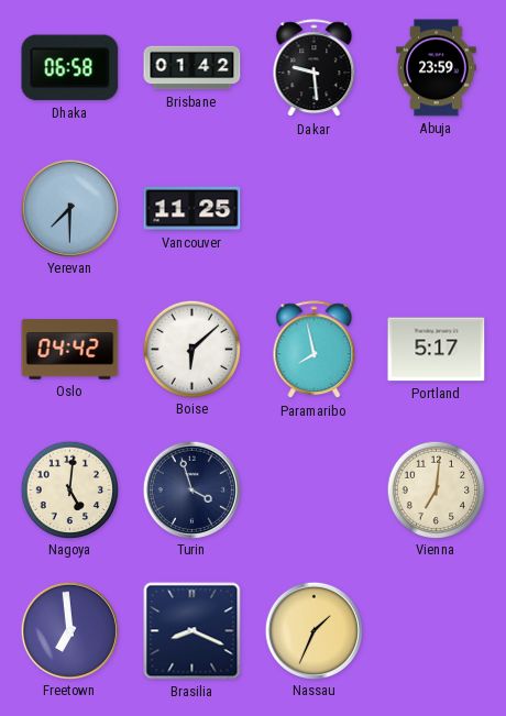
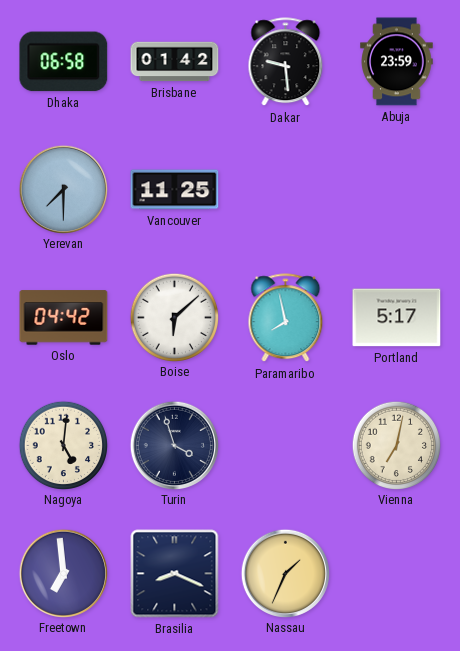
Vienna: 7:01 -> 7:02
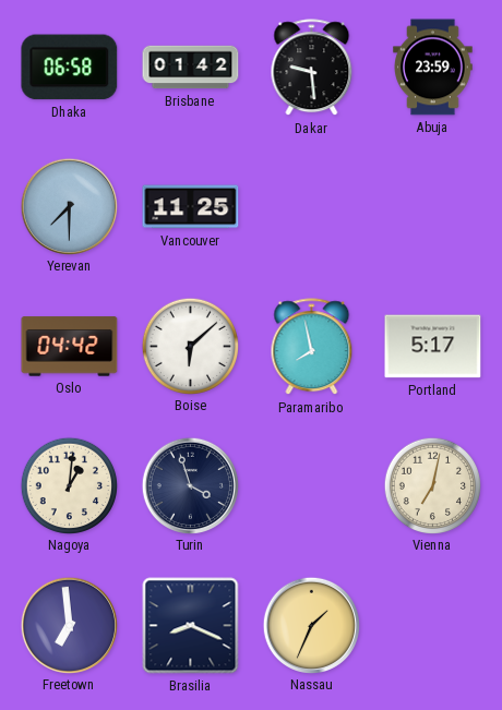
Nagoya: 5:01 -> 1:01
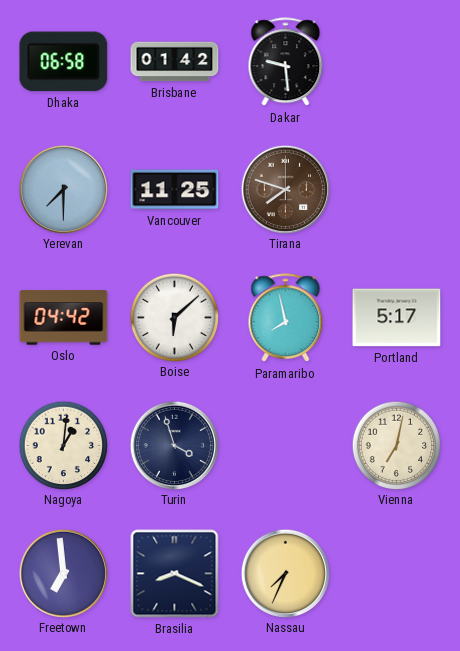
Abuja: 23:59 -> none
Tirana: none -> 7:48
Nassau: 1:34 -> 7:34
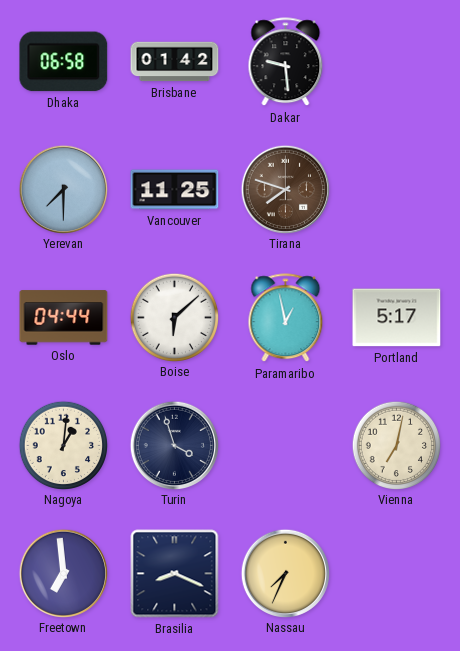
Oslo: 04:42 -> 04:44
Paramaribo: 7:58 -> 12:58
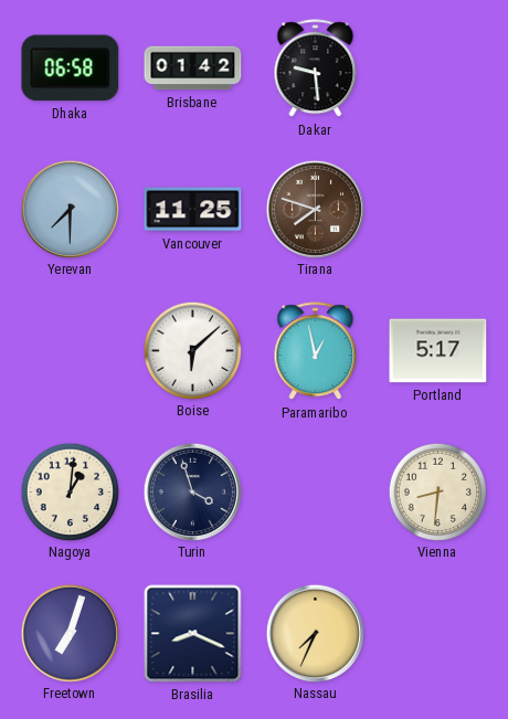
Oslo: 04:44 -> none
Vienna: 7:02 -> 8:31
Freetown: 6:59 -> 7:03
